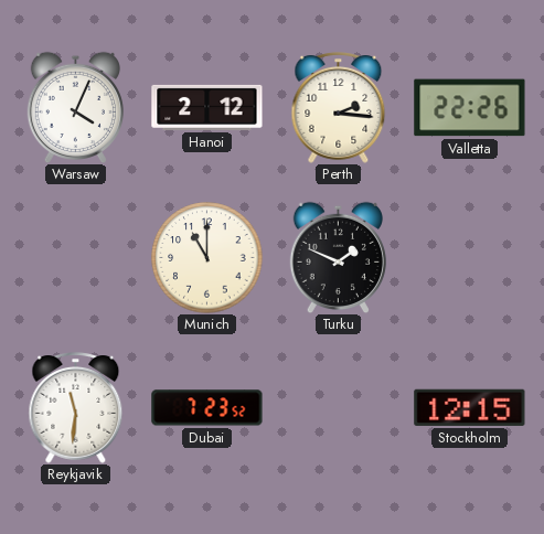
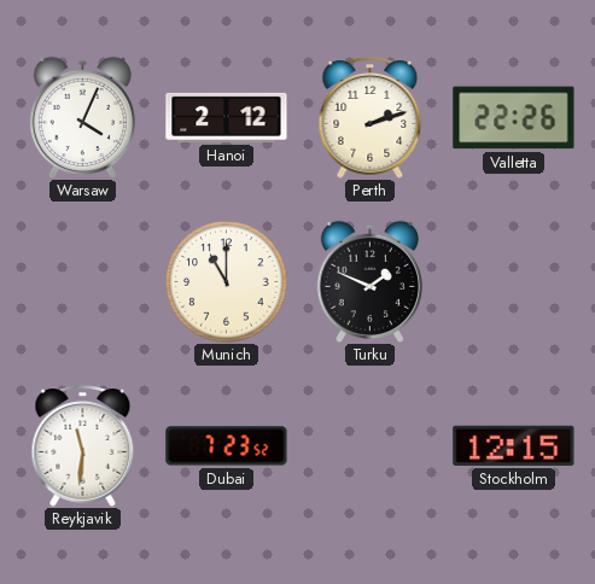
Perth: 2:16 -> 2:12
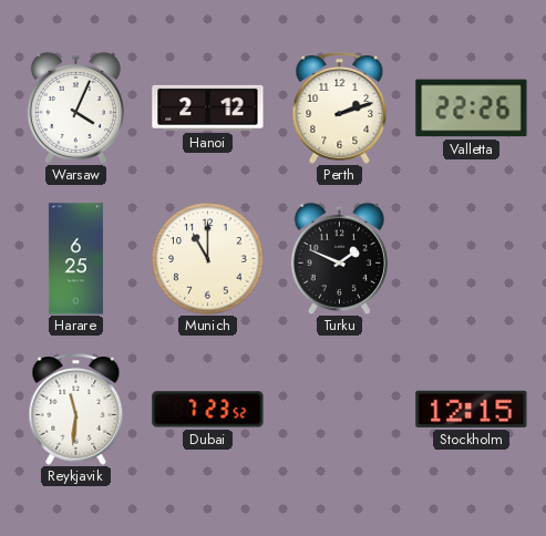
Harare: none -> 6:25
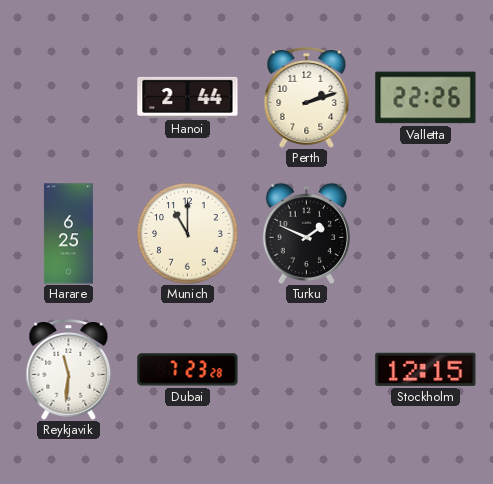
Warsaw: 4:04 -> none
Hanoi: 2:12 -> 2:44
Dubai: 7:23:52 -> 7:23:28
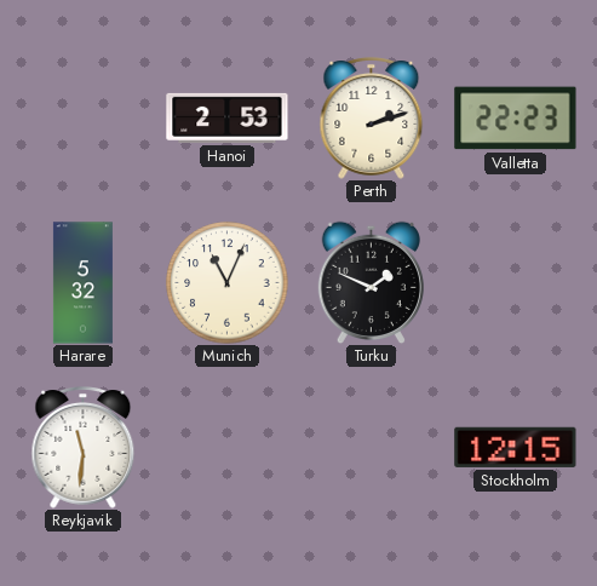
Hanoi: 2:44 -> 2:53
Valletta: 22:26 -> 22:23
Harare: 6:25 -> 5:32
Munich: 11:00 -> 11:04
Dubai: 7:23 -> none
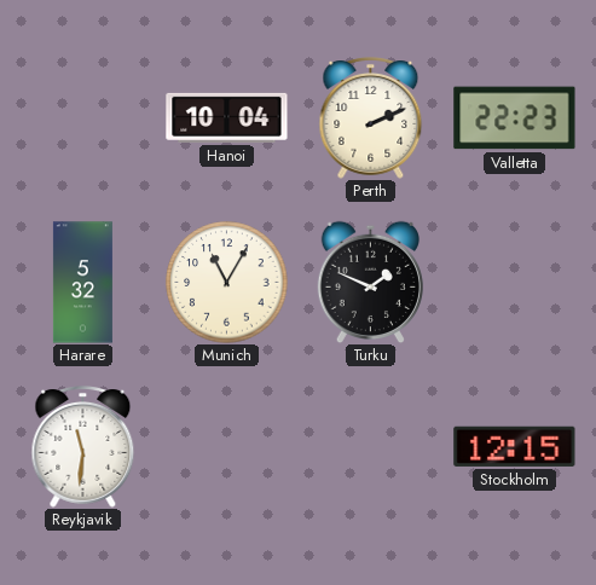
Hanoi: 2:53 -> 10:04
Perth: 2:12 -> 2:11
Munich: 11:04 -> 11:05
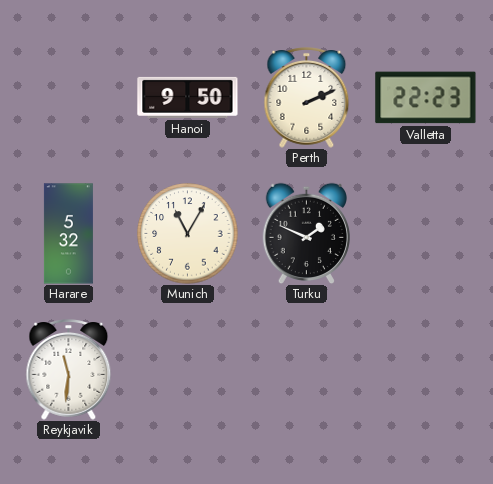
Hanoi: 10:04 -> 9:50
Stockholm: 12:15 -> none
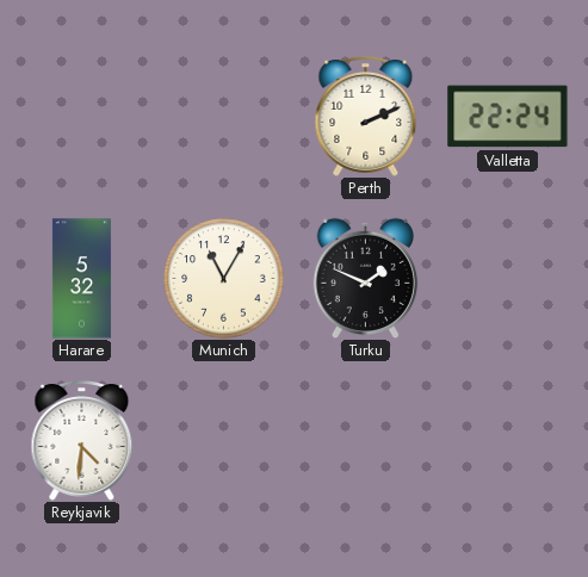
Hanoi: 9:50 -> none
Valletta: 22:23 -> 22:24
Reykjavik: 11:31 -> 4:31
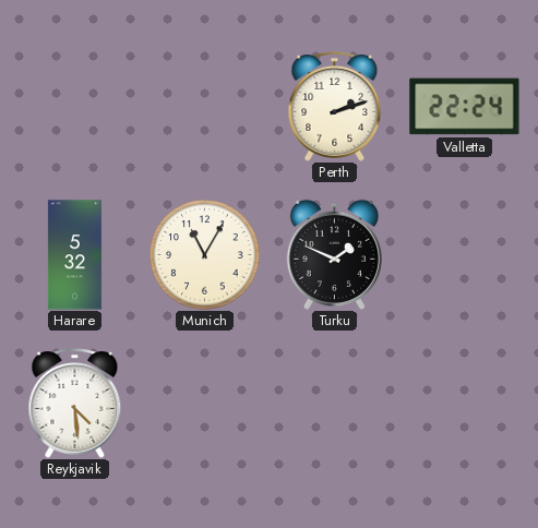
Perth: 2:11 -> 2:12
Reykjavik: 4:31 -> 4:29
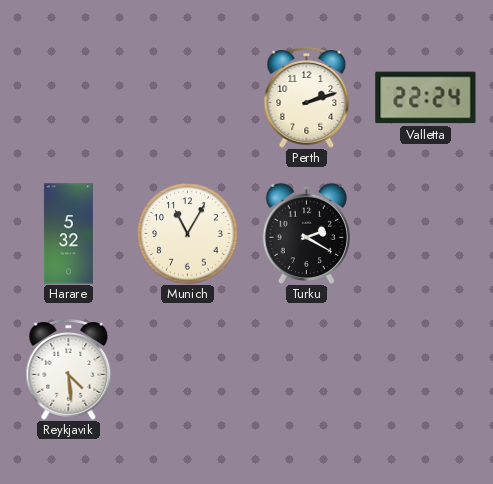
Turku: 1:49 -> 2:20
